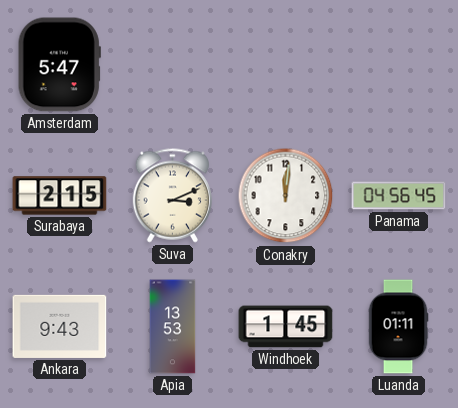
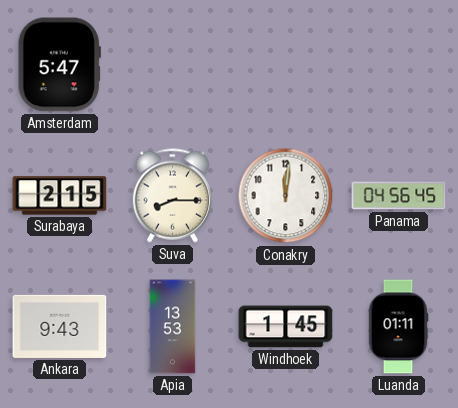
Suva: 3:11 -> 8:15
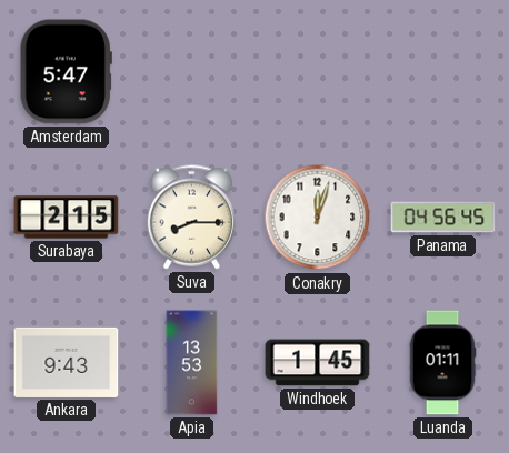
Conakry: 12:01 -> 12:03
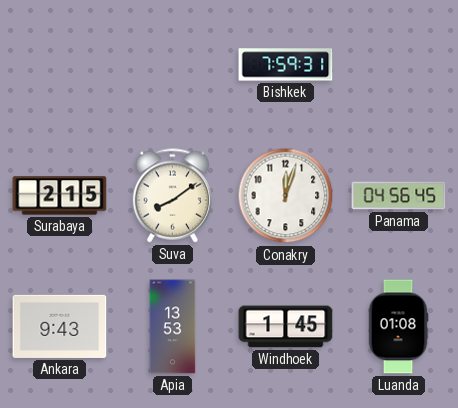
Amsterdam: 5:47 -> none
Bishkek: none -> 7:59
Suva: 8:15 -> 8:09
Luanda: 01:11 -> 01:08
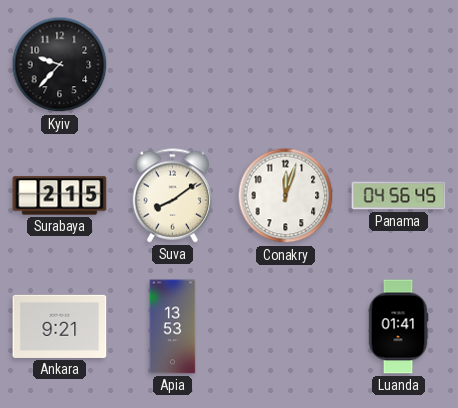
Kyiv: none -> 9:37
Bishkek: 7:59 -> none
Ankara: 9:43 -> 9:21
Windhoek: 1:45 -> none
Luanda: 01:08 -> 01:41
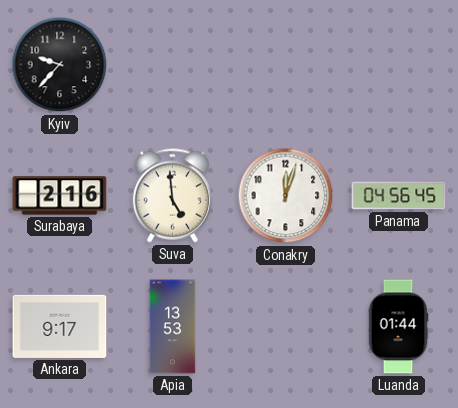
Surabaya: 2:15 -> 2:16
Suva: 8:09 -> 4:59
Ankara: 9:21 -> 9:17
Luanda: 01:41 -> 01:44
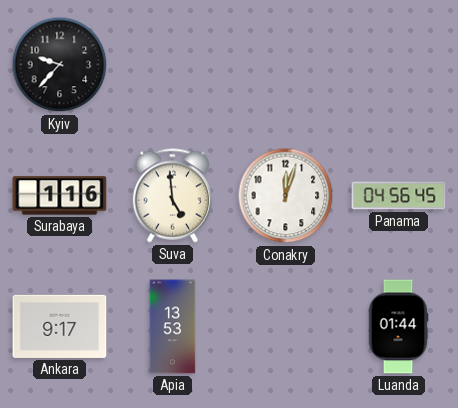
Surabaya: 2:16 -> 1:16
